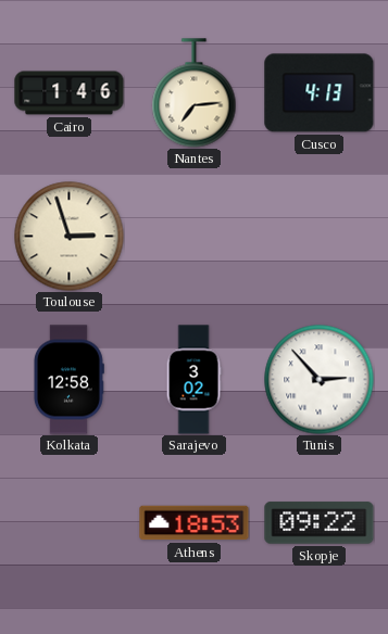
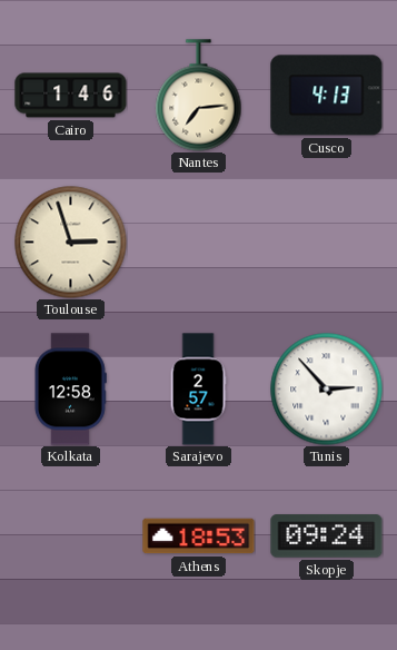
Sarajevo: 3:02 -> 2:57
Skopje: 09:22 -> 09:24
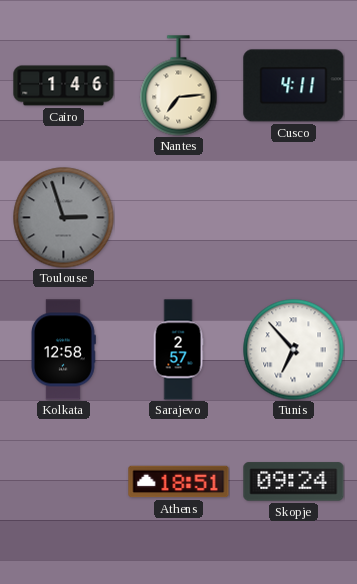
Cusco: 4:13 -> 4:11
Toulouse dial: cream -> grey
Tunis: 2:53 -> 6:53
Athens: 18:53 -> 18:51
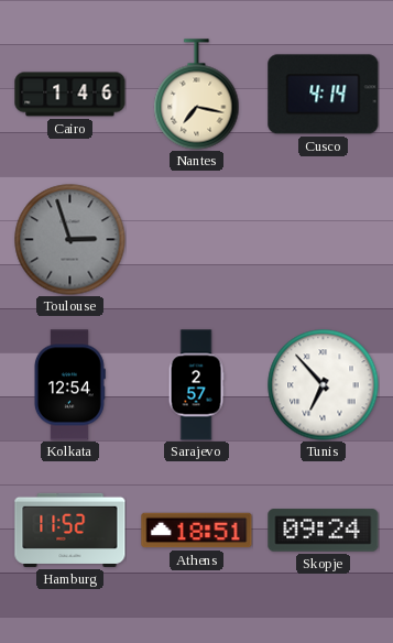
Nantes: 7:14 -> 7:17
Cusco: 4:11 -> 4:14
Kolkata: 12:58 -> 12:54
Hamburg: none -> 11:52
